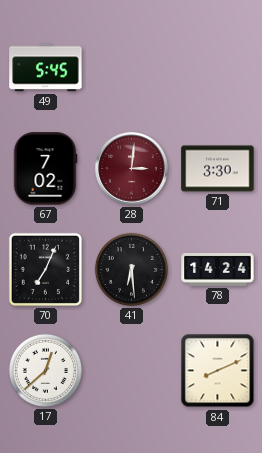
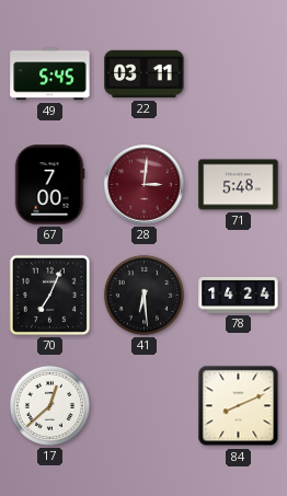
22: none -> 03:11
67: 7:02 -> 7:00
71: 3:30 -> 5:48
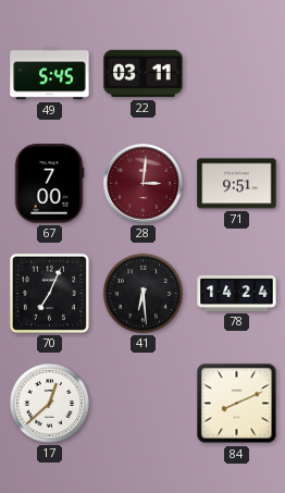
71: 5:48 -> 9:51
